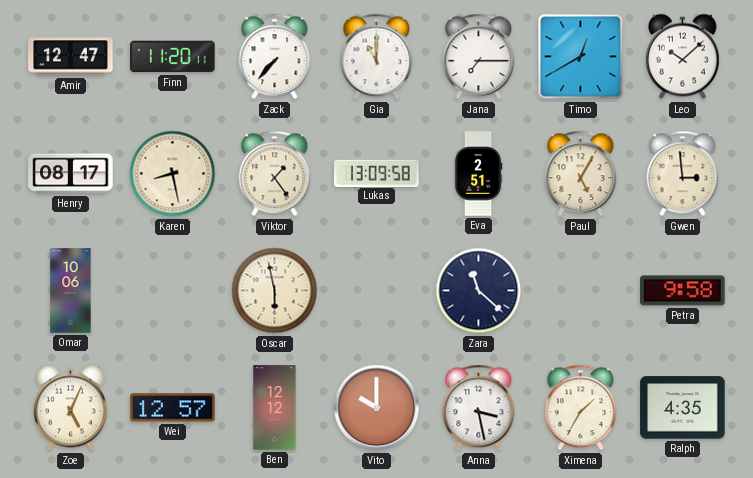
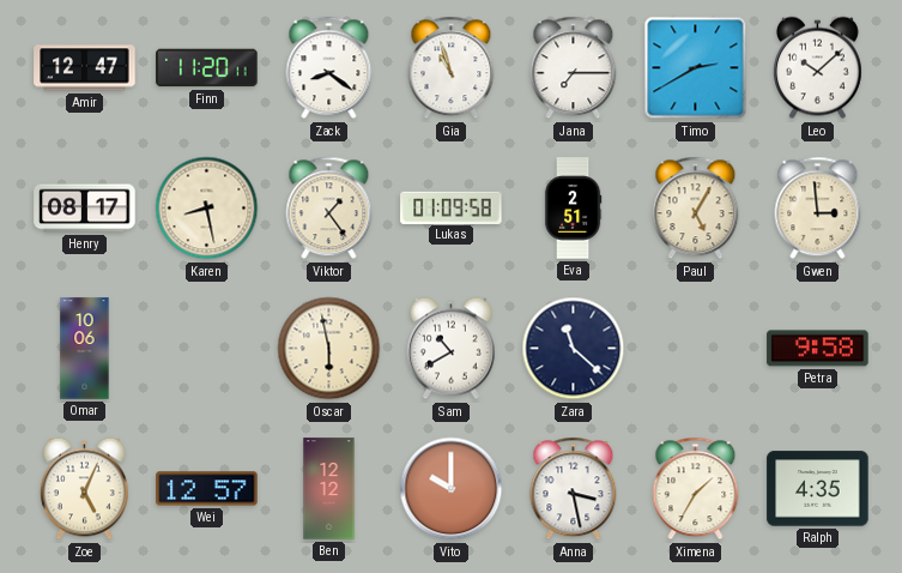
Zack: 7:37 -> 8:21
Gia: 11:00 -> 10:57
Timo: 12:40 -> 2:40
Lukas: 13:09 -> 01:09
Sam: none -> 10:40
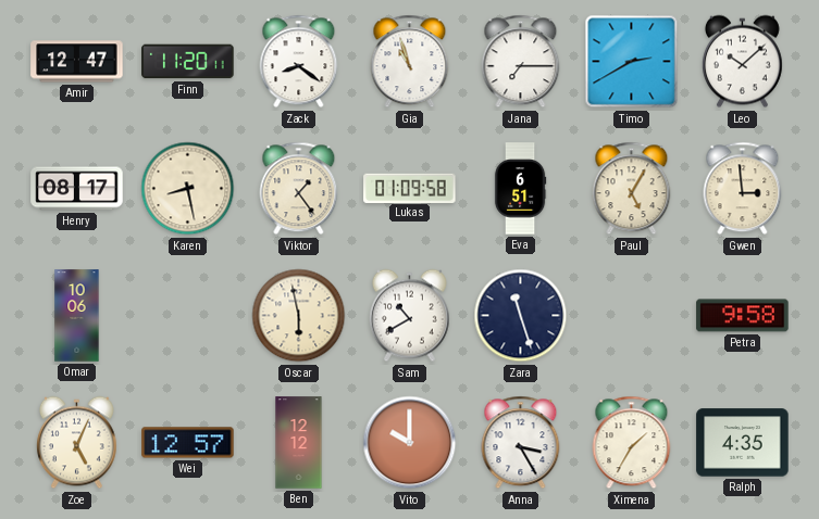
Eva: 2:51 -> 6:51
Zara: 11:22 -> 11:27
Anna: 3:28 -> 3:25
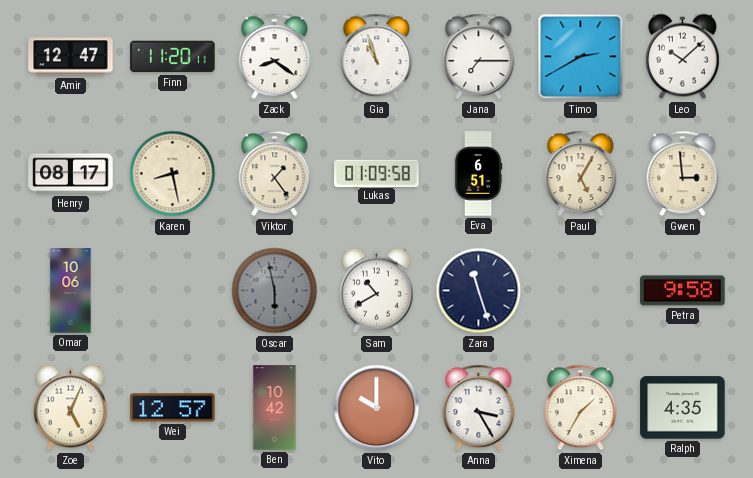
Oscar dial: cream -> grey
Ben: 12:12 -> 10:42
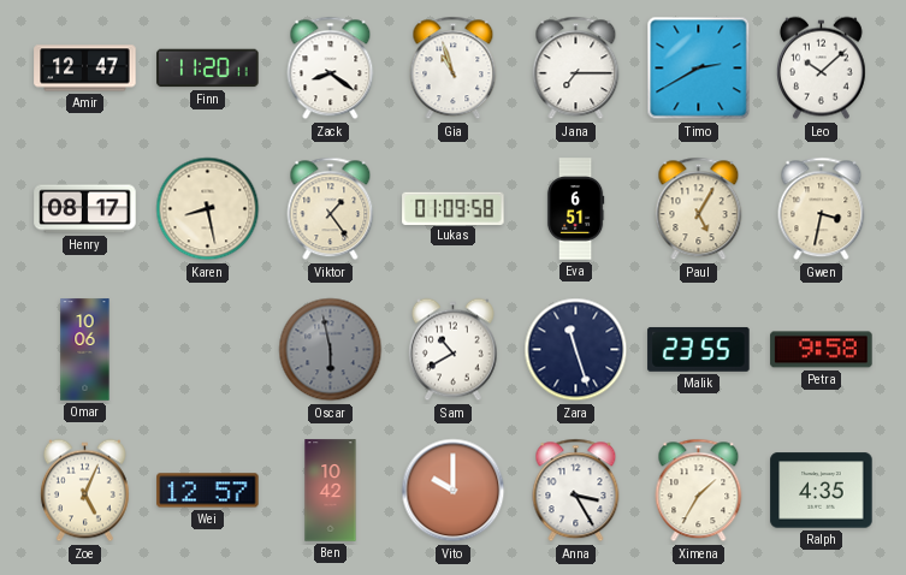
Gwen: 2:59 -> 3:32
Malik: none -> 23:55
